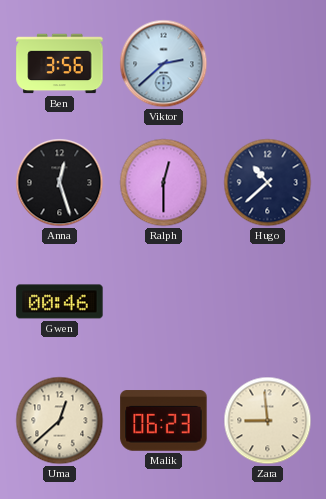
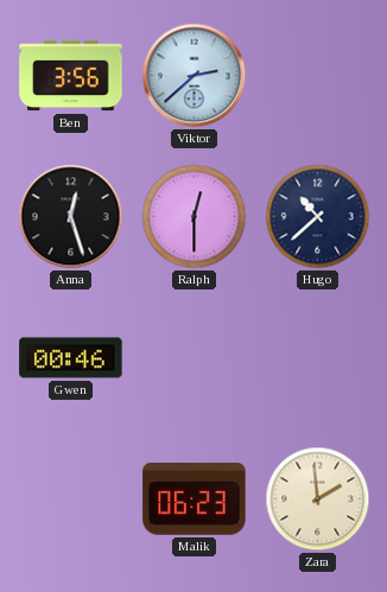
Uma: 12:38 -> none
Zara: 8:59 -> 1:59
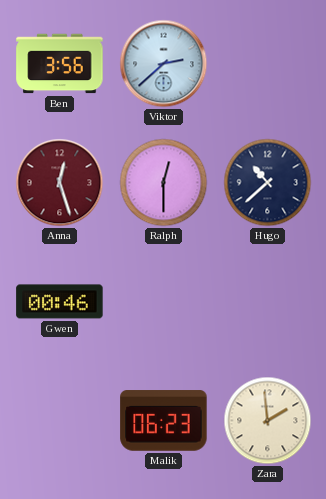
Anna dial: black -> burgundy
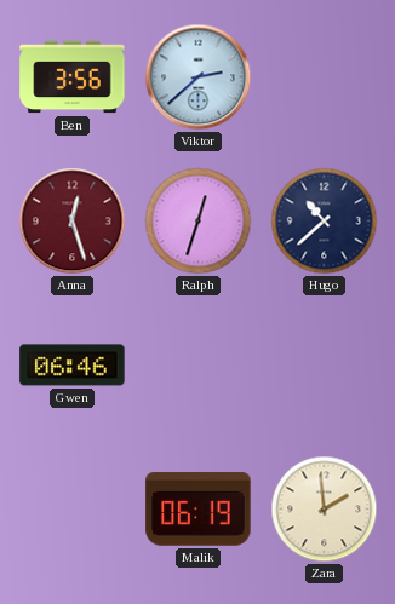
Ralph: 12:30 -> 12:33
Gwen: 00:46 -> 06:46
Malik: 06:23 -> 06:19
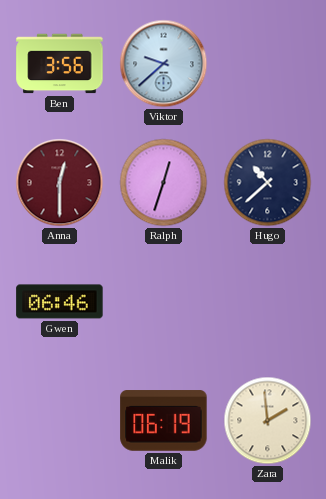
Viktor: 2:38 -> 9:38
Anna: 12:27 -> 12:30
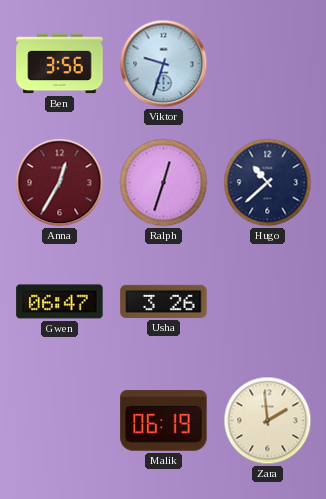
Viktor: 9:38 -> 9:33
Anna: 12:30 -> 12:35
Gwen: 06:46 -> 06:47
Usha: none -> 3:26
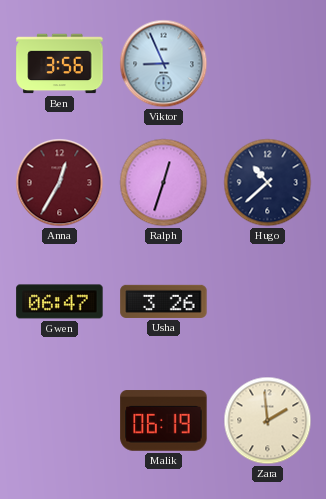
Viktor: 9:33 -> 8:56
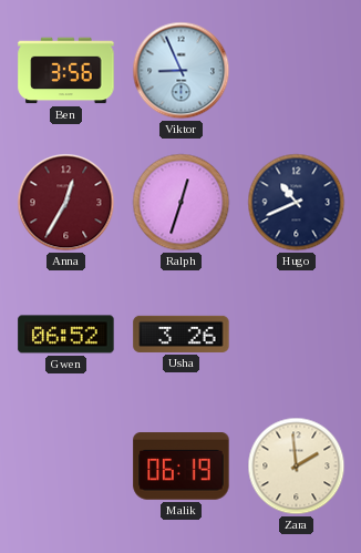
Hugo: 10:38 -> 10:41
Gwen: 06:47 -> 06:52
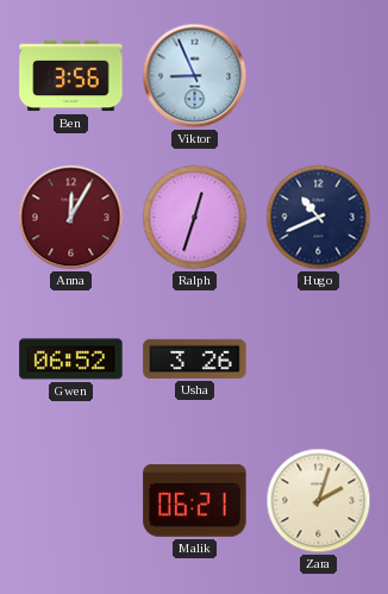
Anna: 12:35 -> 12:05
Malik: 06:19 -> 06:21
Zara: 1:59 -> 2:03
